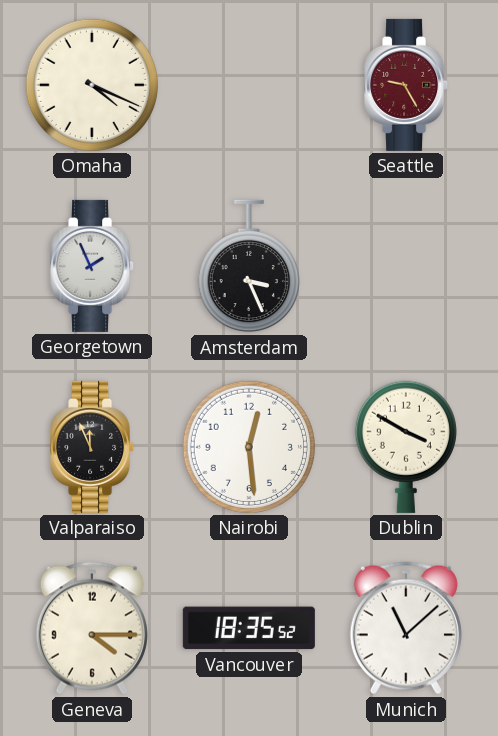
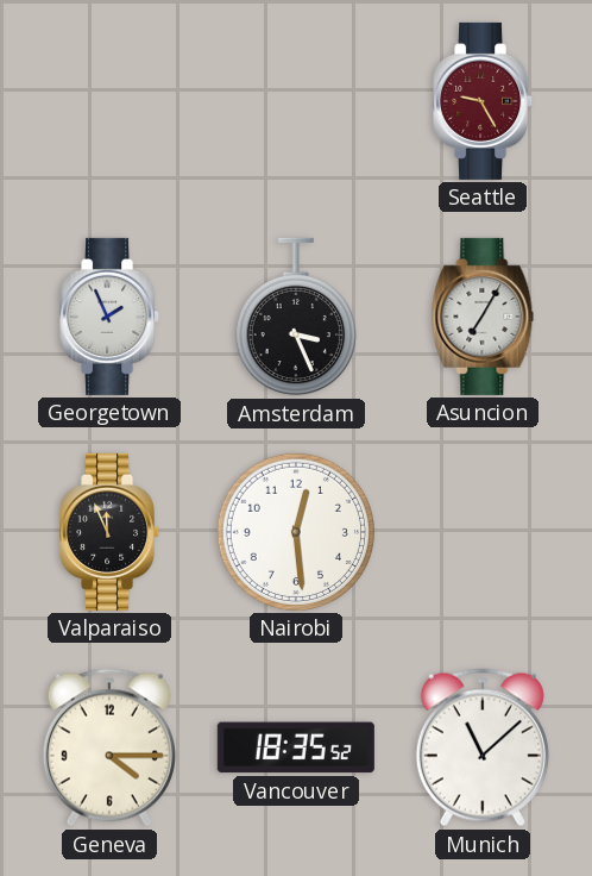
Omaha: 4:19 -> none
Asuncion: none -> 7:05
Dublin: 3:50 -> none
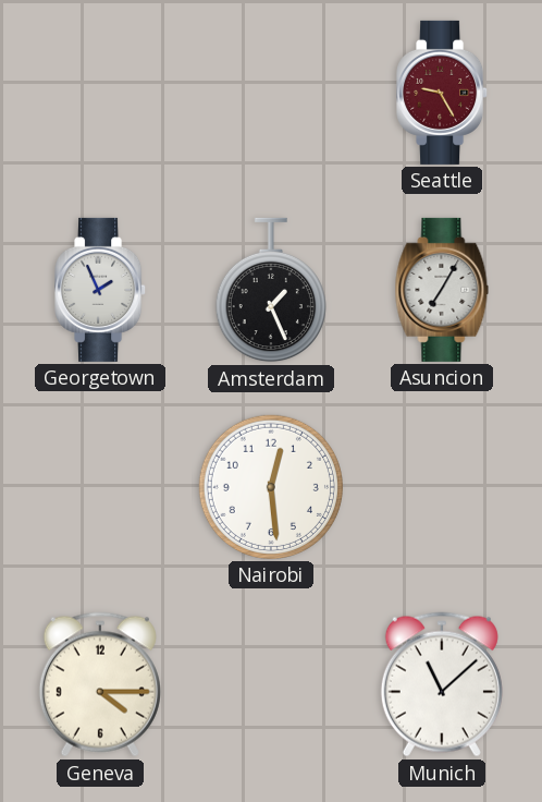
Amsterdam: 3:26 -> 1:26
Valparaiso: 11:56 -> none
Vancouver: 18:35 -> none
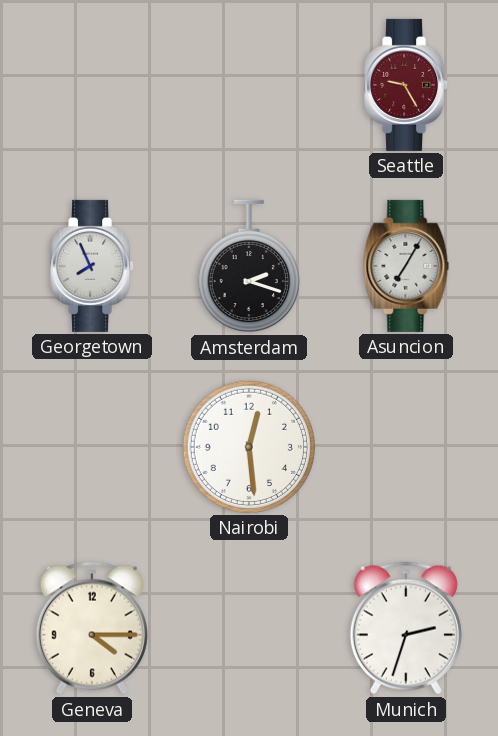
Georgetown: 1:56 -> 7:56
Amsterdam: 1:26 -> 2:18
Munich: 11:08 -> 2:33
